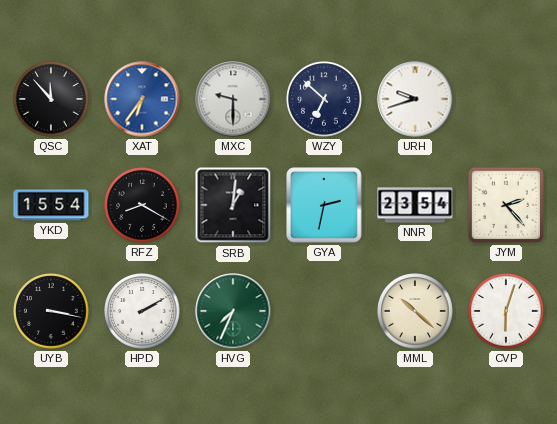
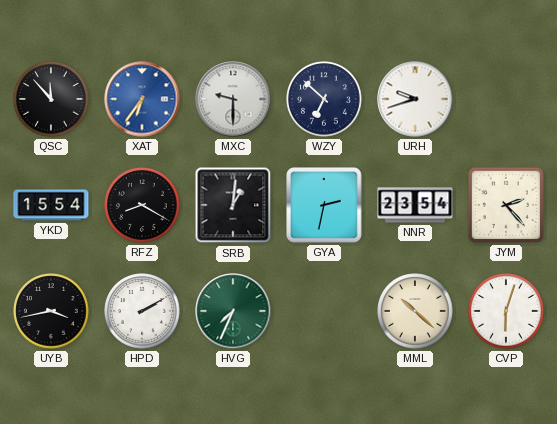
UYB: 3:17 -> 3:43
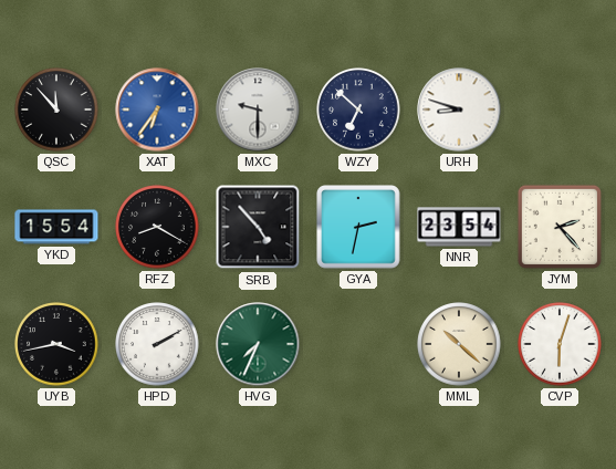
URH: 9:42 -> 8:48
SRB: 1:01 -> 4:53
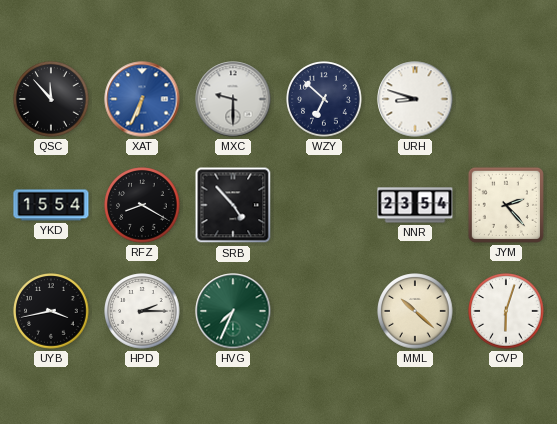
XAT: 6:36 -> 6:34
GYA: 2:32 -> none
HPD: 2:10 -> 2:15
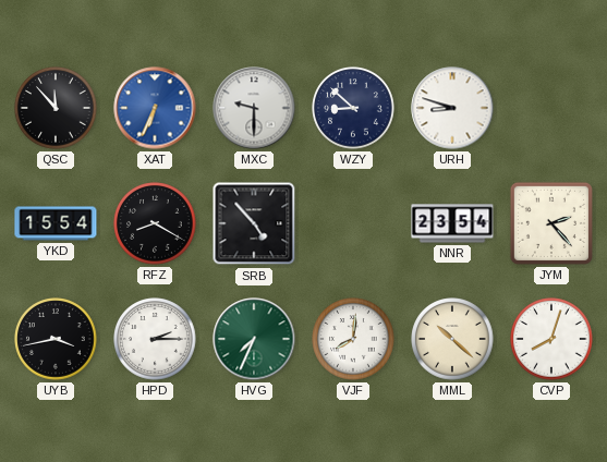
WZY: 6:52 -> 8:52
VJF: none -> 8:01
CVP: 6:03 -> 8:03
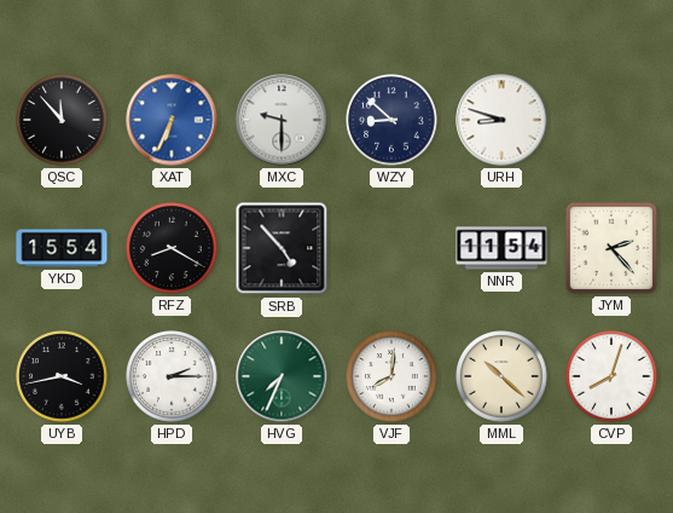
NNR: 23:54 -> 11:54
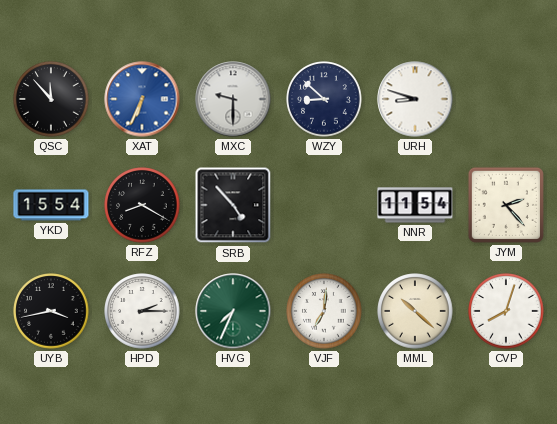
VJF: 8:01 -> 7:01
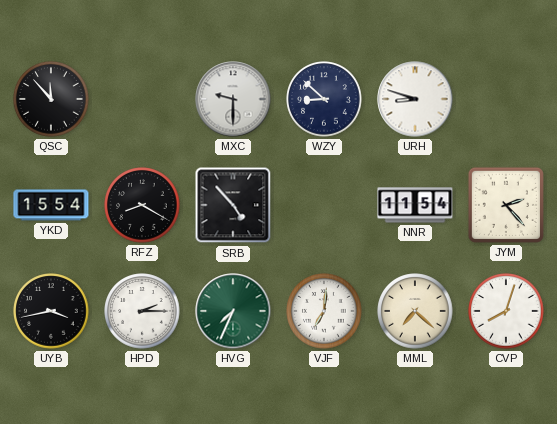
XAT: 6:34 -> none
MML: 10:22 -> 7:22
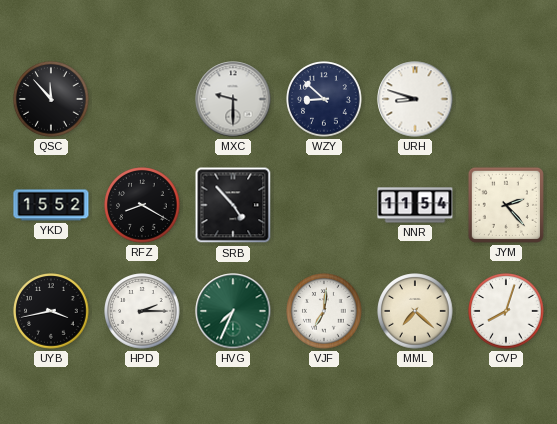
YKD: 15:54 -> 15:52
